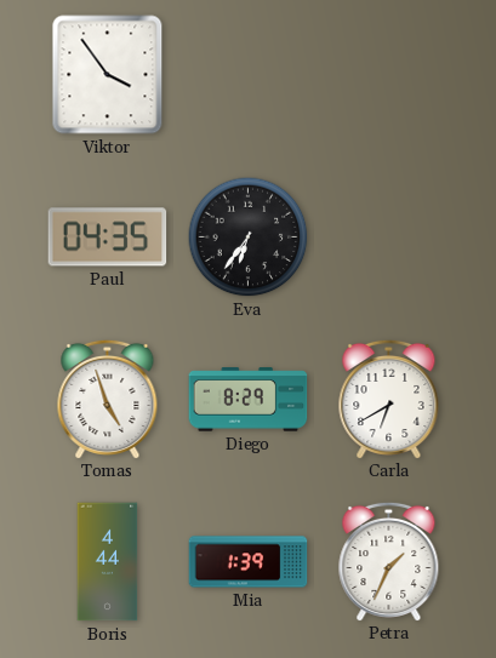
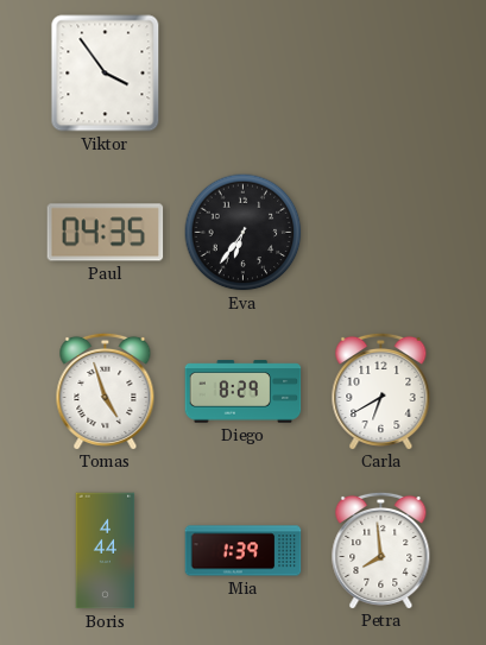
Petra: 1:34 -> 7:59
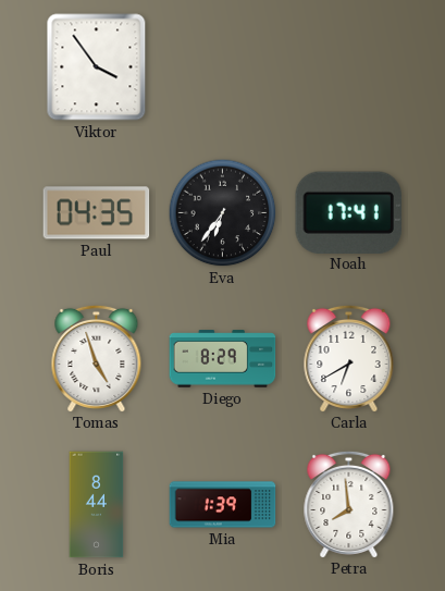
Noah: none -> 17:41
Boris: 4:44 -> 8:44
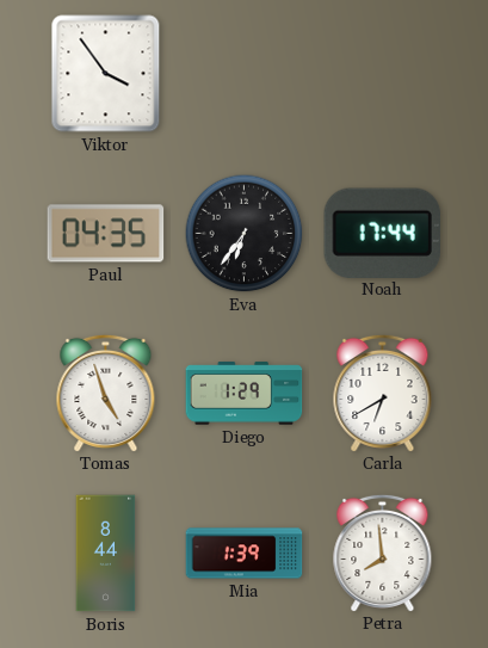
Noah: 17:41 -> 17:44
Diego: 8:29 -> 1:29
